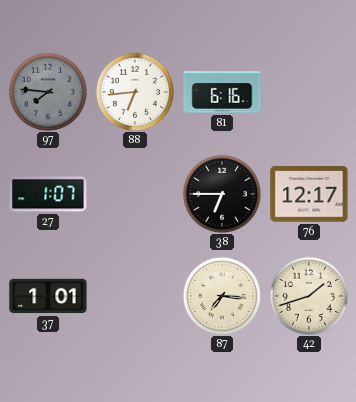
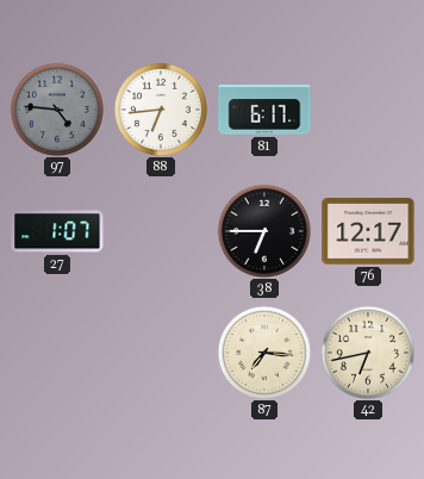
97: 7:46 -> 4:46
81: 6:16 -> 6:17
37: 1:01 -> none
42: 1:42 -> 6:43
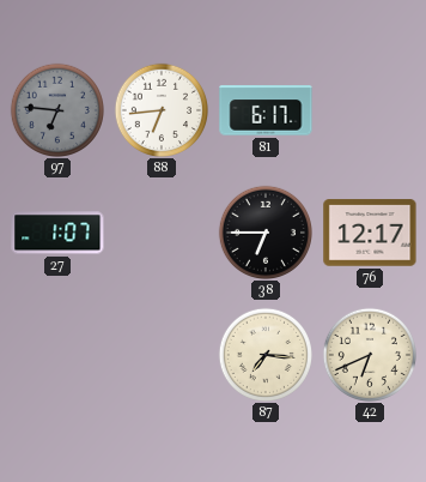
97: 4:46 -> 6:46
42: 6:43 -> 6:41
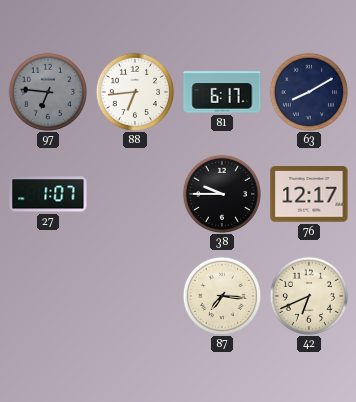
63: none -> 8:10
38: 6:45 -> 9:45
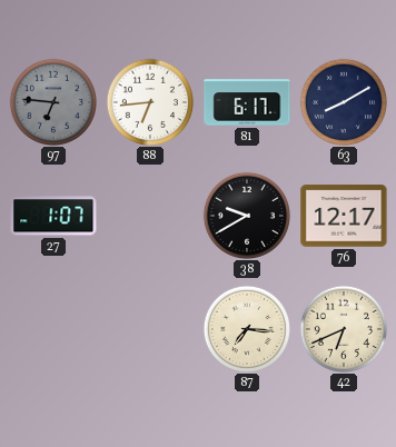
38: 9:45 -> 9:40
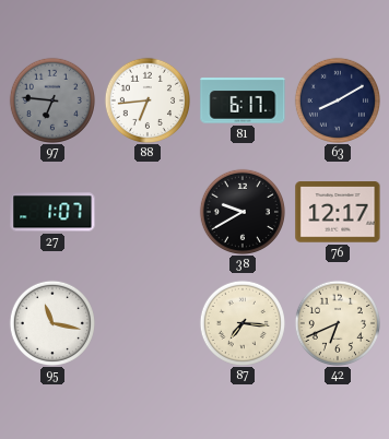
95: none -> 11:17
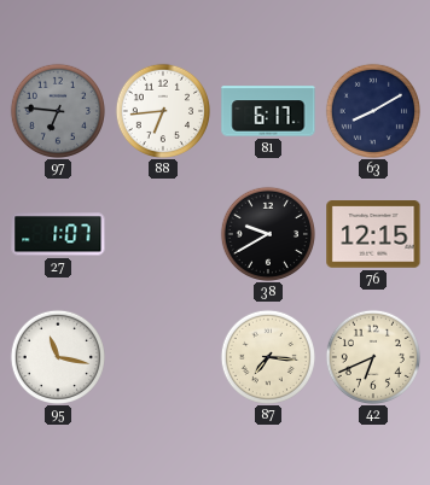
76: 12:17 -> 12:15
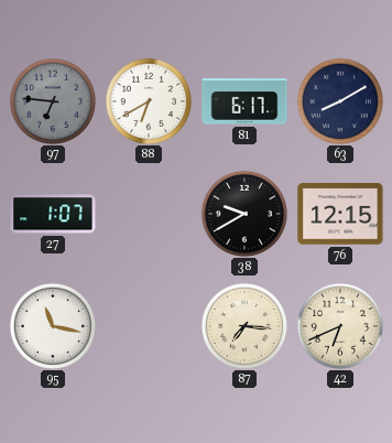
88: 6:44 -> 6:40
